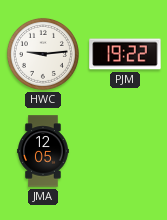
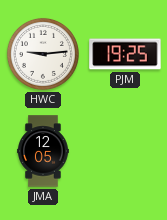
PJM: 19:22 -> 19:25
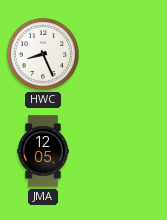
HWC: 9:14 -> 8:26
PJM: 19:25 -> none
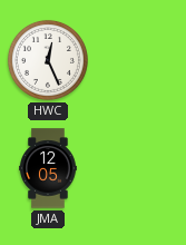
HWC: 8:26 -> 12:26
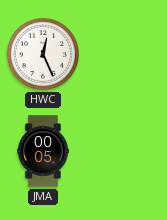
JMA: 12:05 -> 00:05
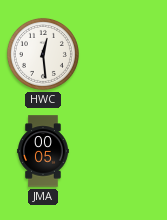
HWC: 12:26 -> 12:29
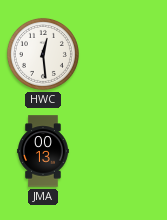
JMA: 00:05 -> 00:13
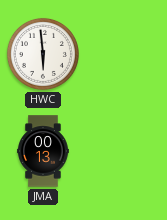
HWC: 12:29 -> 5:59
